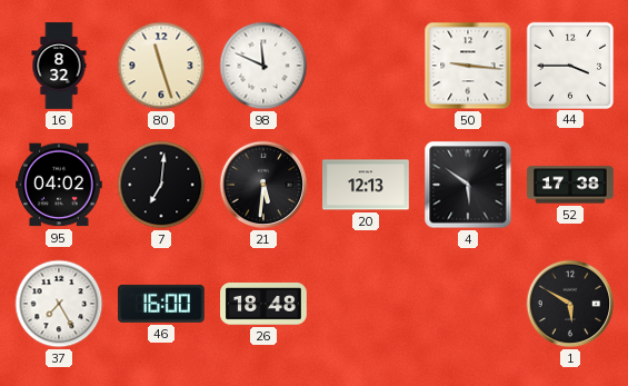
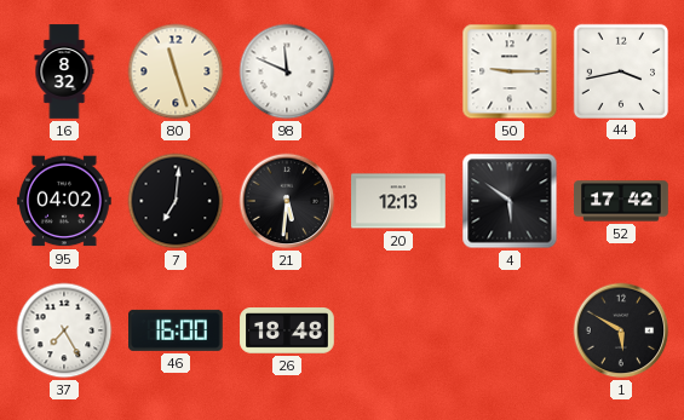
50: 9:16 -> 9:15
44: 3:45 -> 3:43
52: 17:38 -> 17:42
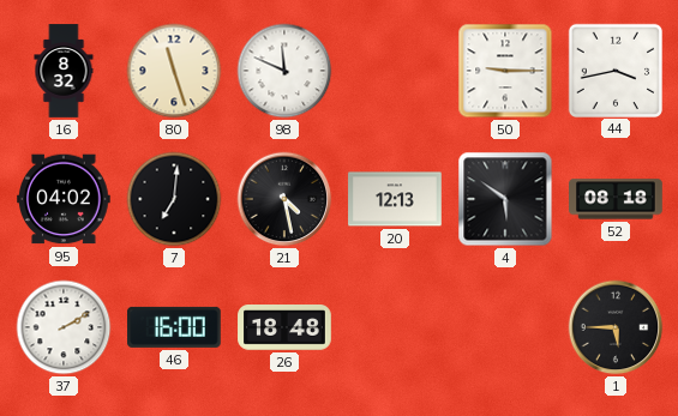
21: 5:31 -> 4:28
52: 17:42 -> 08:18
37: 7:25 -> 2:10
1: 5:50 -> 5:45
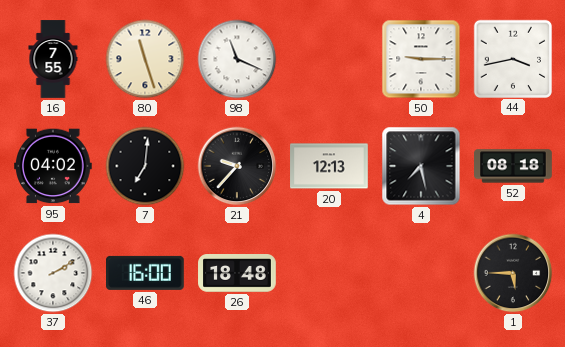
16: 8:32 -> 7:55
98: 11:49 -> 11:19
21: 4:28 -> 9:37
4: 5:51 -> 7:28
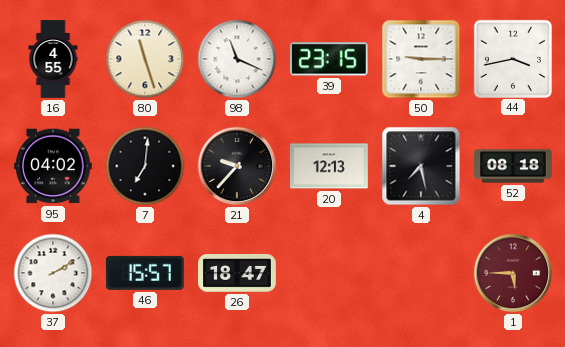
16: 7:55 -> 4:55
39: none -> 23:15
46: 16:00 -> 15:57
26: 18:48 -> 18:47
1 dial: black -> burgundy
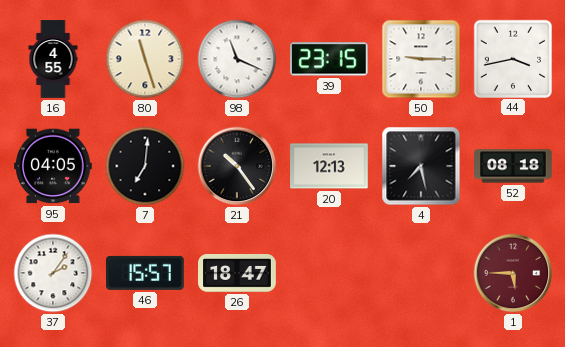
95: 04:02 -> 04:05
21: 9:37 -> 10:24
37: 2:10 -> 2:06
